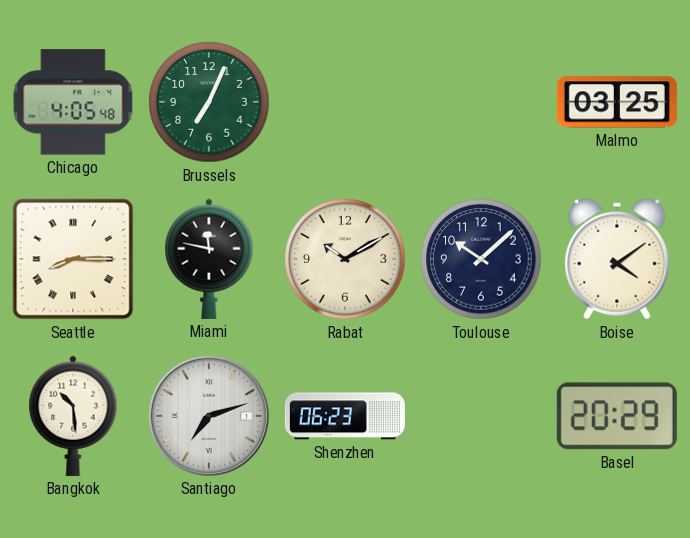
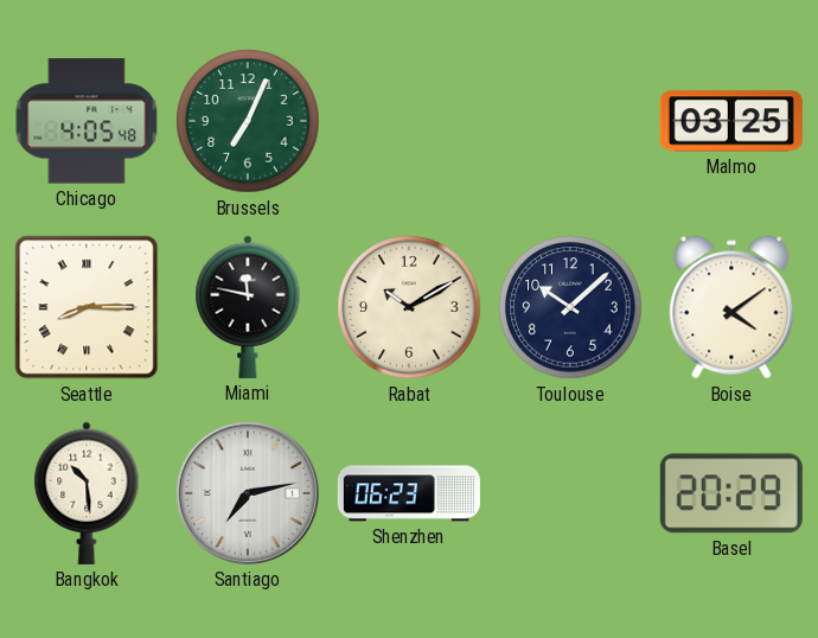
Santiago: 7:12 -> 7:13
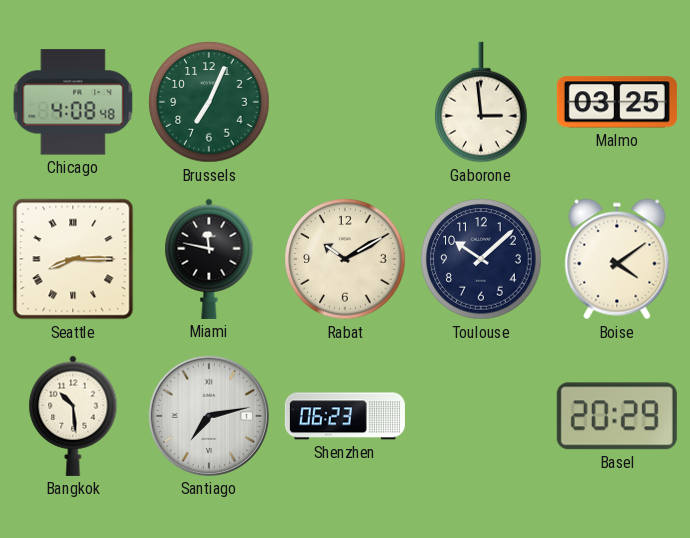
Chicago: 4:05 -> 4:08
Gaborone: none -> 2:59
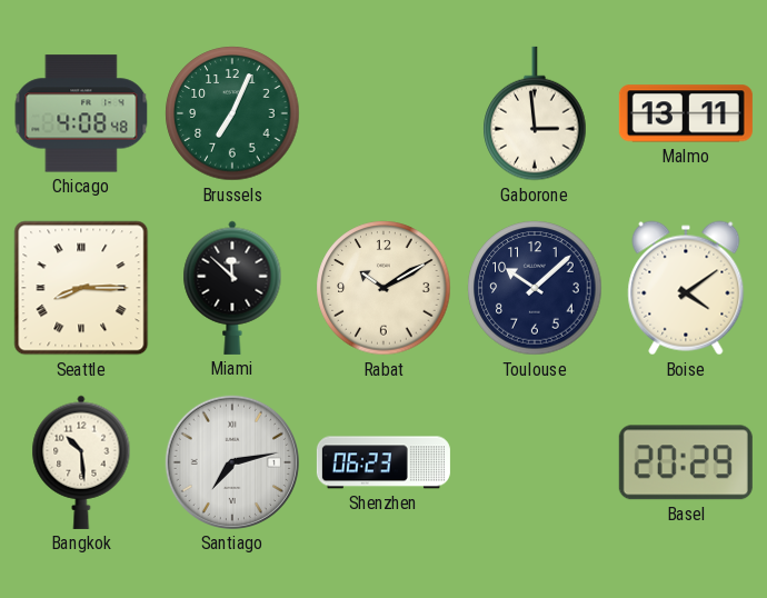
Malmo: 03:25 -> 13:11
Miami: 11:47 -> 11:52
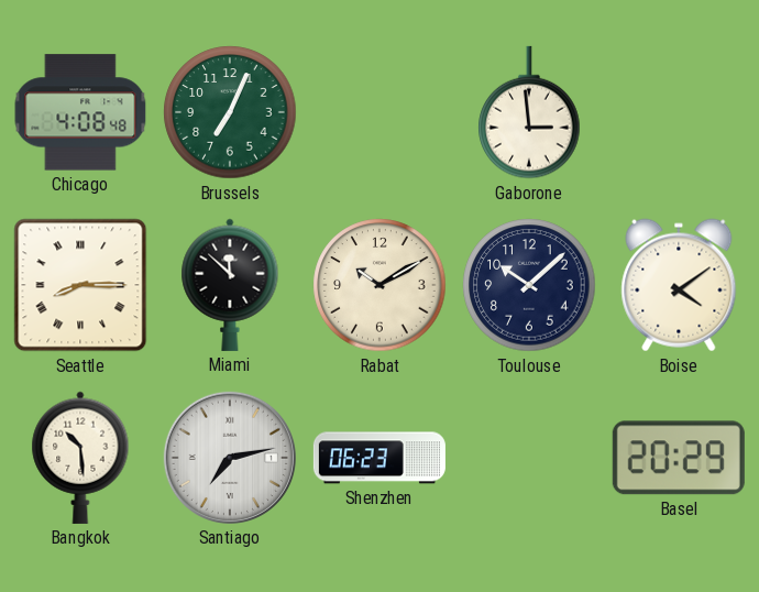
Malmo: 13:11 -> none
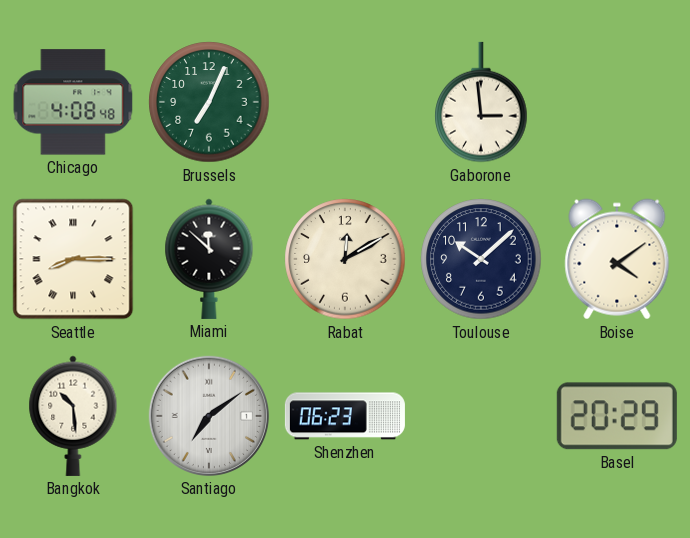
Rabat: 10:10 -> 12:10
Santiago: 7:13 -> 7:09
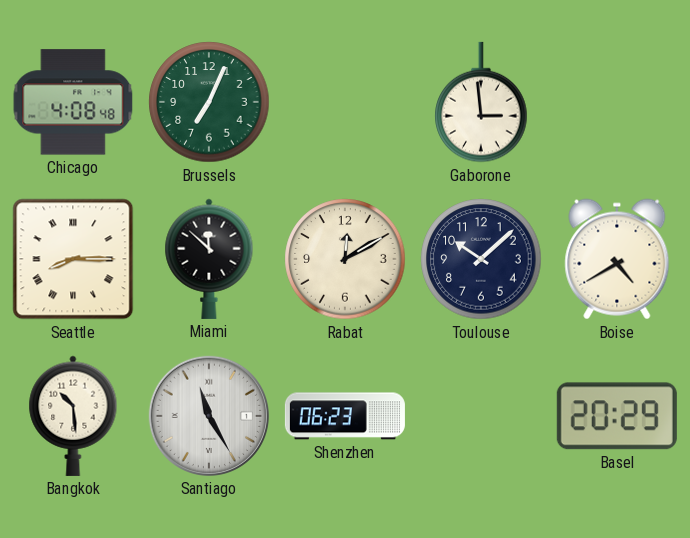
Boise: 4:09 -> 4:40
Santiago: 7:09 -> 11:25
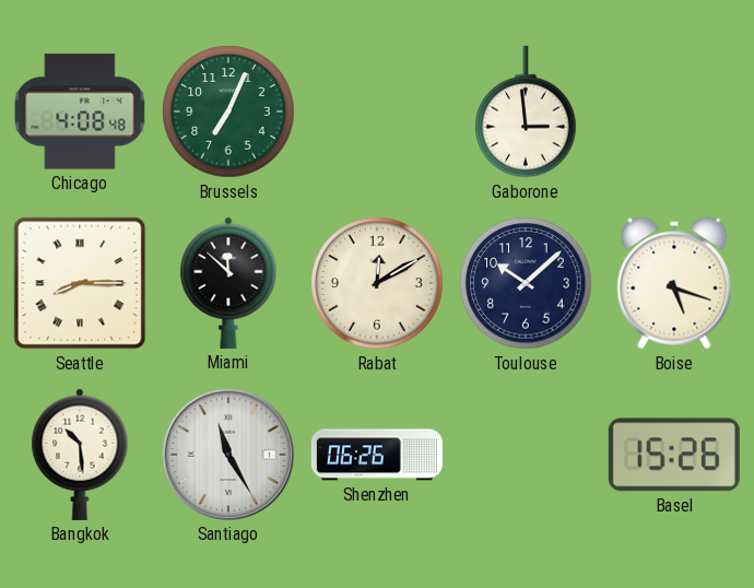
Boise: 4:40 -> 5:18
Shenzhen: 06:23 -> 06:26
Basel: 20:29 -> 15:26
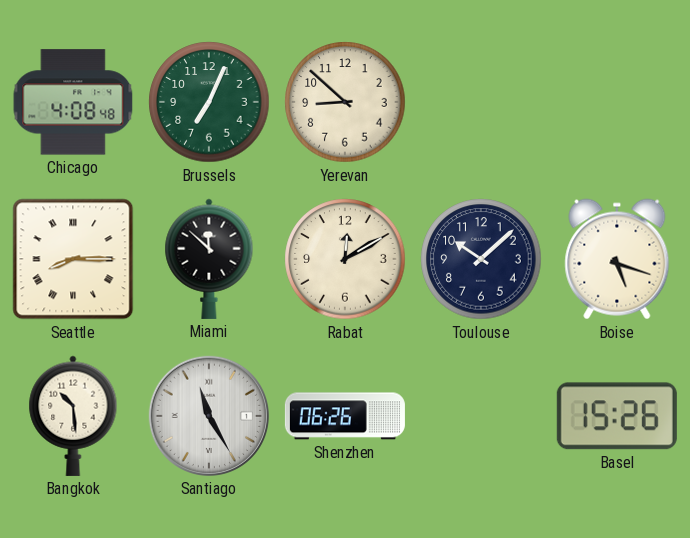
Yerevan: none -> 8:52
Gaborone: 2:59 -> none
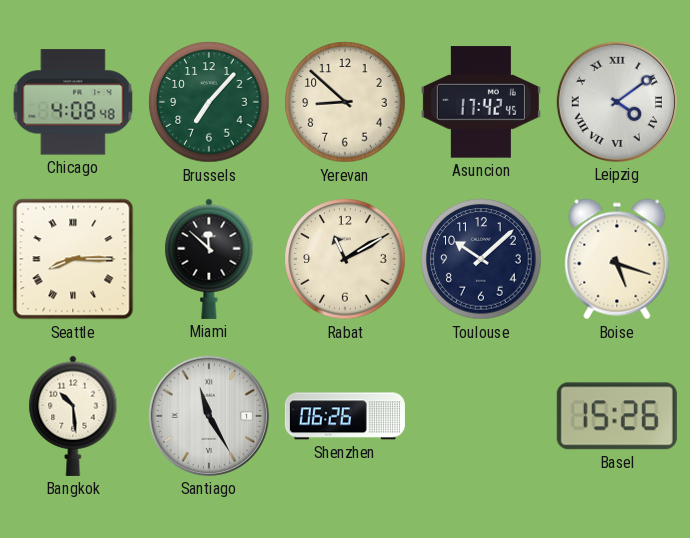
Brussels: 7:04 -> 7:07
Asuncion: none -> 17:42
Leipzig: none -> 4:09
Rabat: 12:10 -> 11:10
